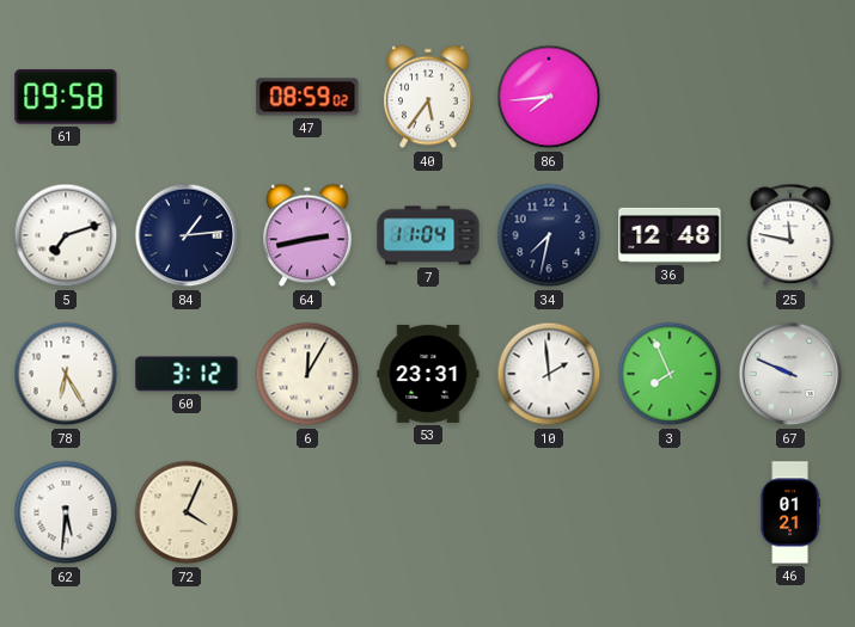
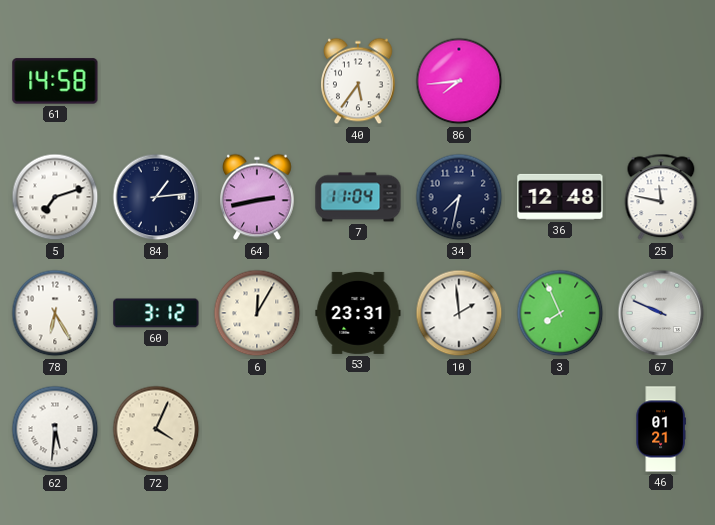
61: 09:58 -> 14:58
47: 08:59 -> none
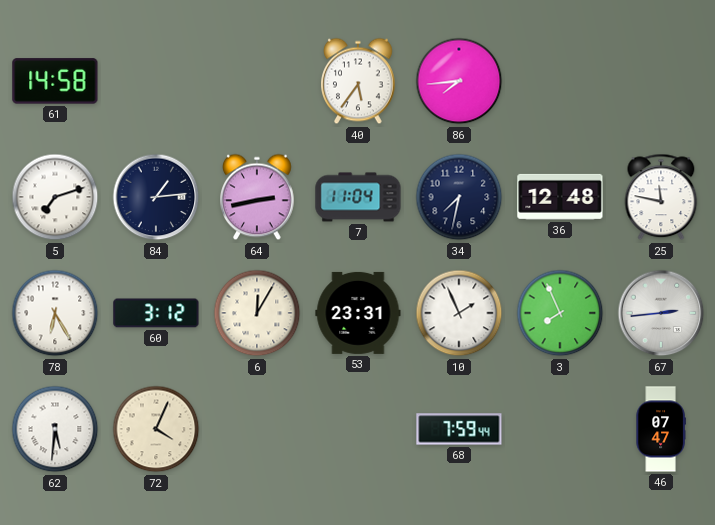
10: 1:59 -> 1:56
67: 9:49 -> 2:44
68: none -> 7:59
46: 01:21 -> 07:47
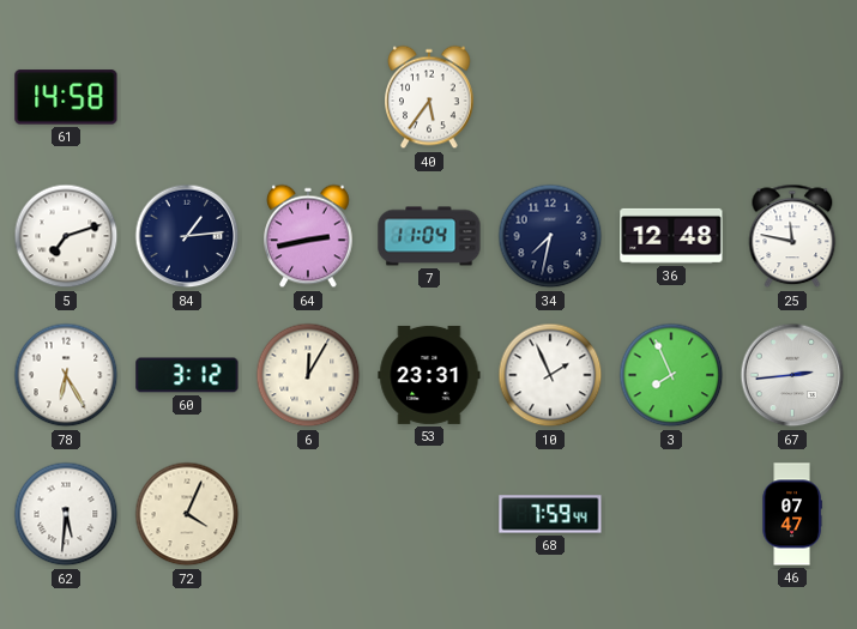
86: 7:44 -> none
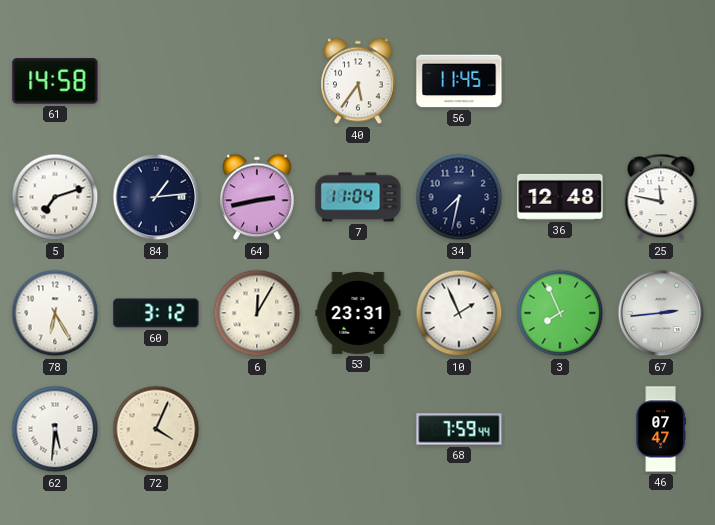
56: none -> 11:45
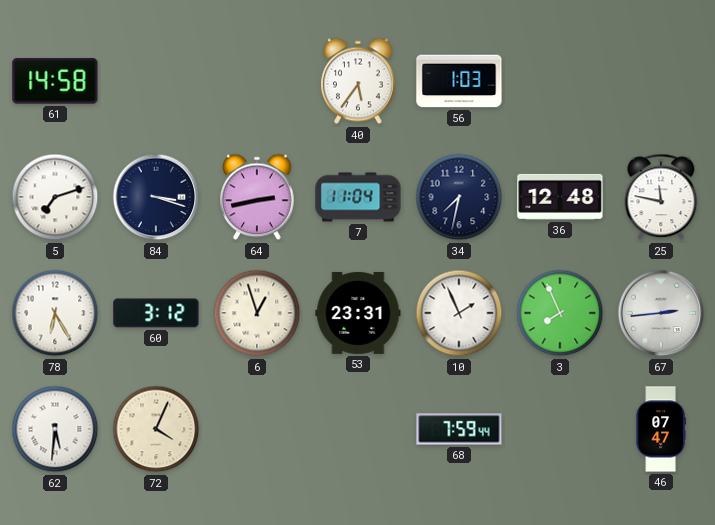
56: 11:45 -> 1:03
84: 1:14 -> 3:18
6: 12:05 -> 12:57
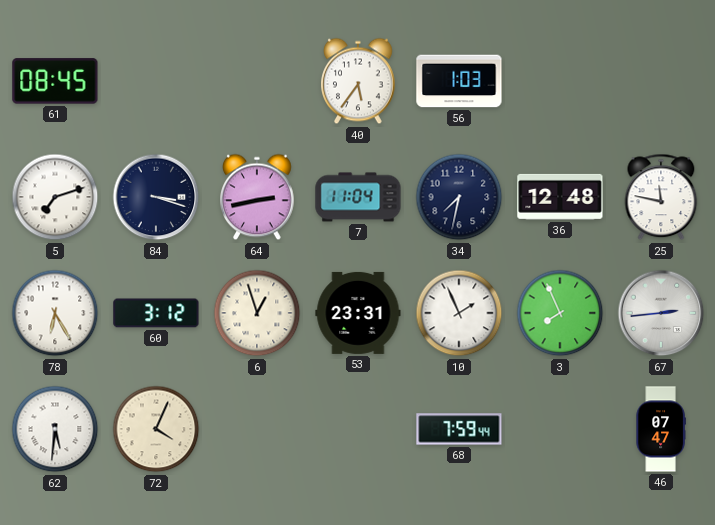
61: 14:58 -> 08:45
